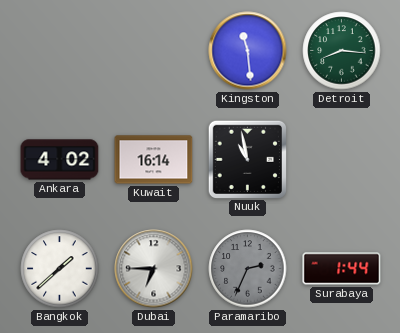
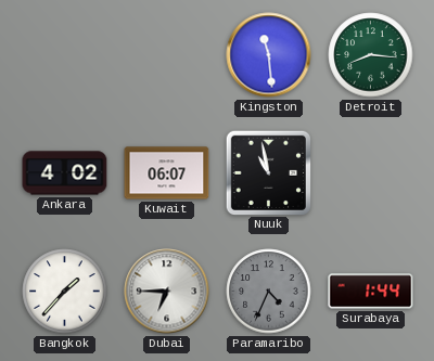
Kuwait: 16:14 -> 06:07
Bangkok: 1:38 -> 1:37
Paramaribo: 2:34 -> 4:34
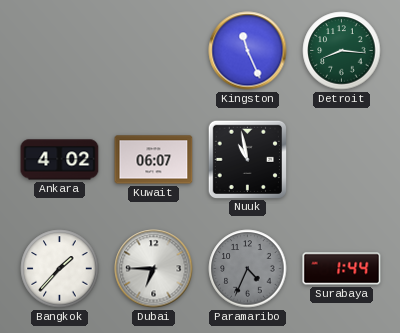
Kingston: 11:29 -> 11:26
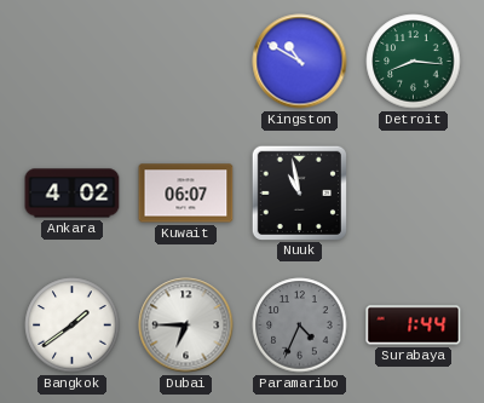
Kingston: 11:26 -> 10:50
Bangkok: 1:37 -> 1:39
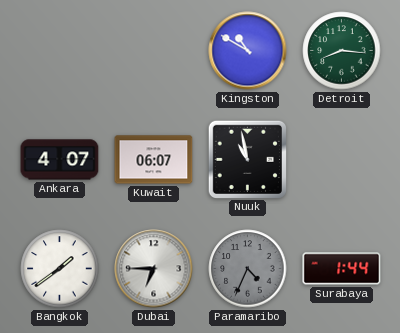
Ankara: 4:02 -> 4:07
